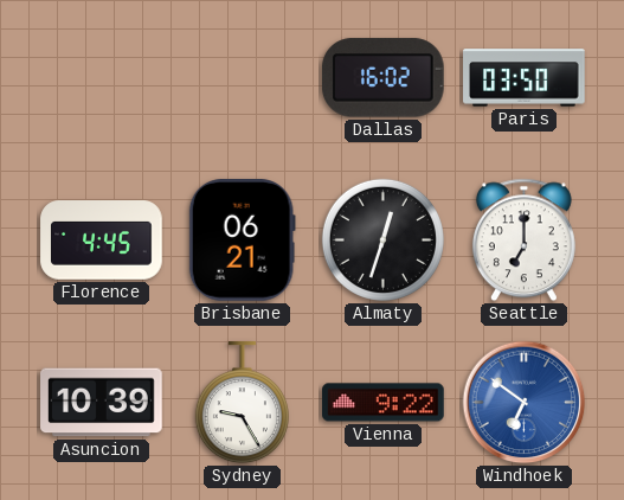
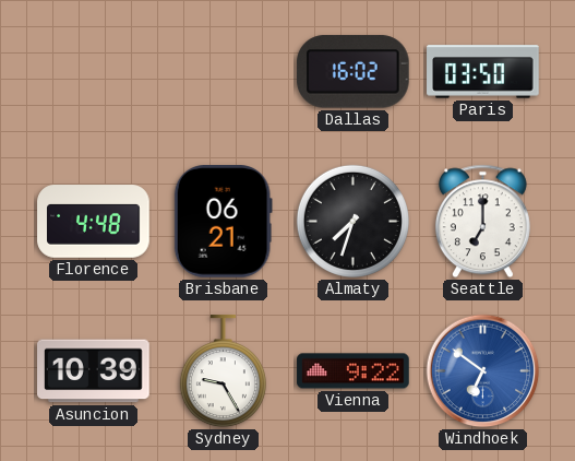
Florence: 4:45 -> 4:48
Almaty: 12:33 -> 7:33
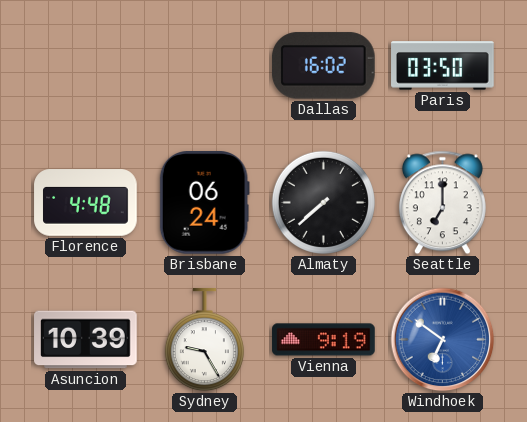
Brisbane: 06:21 -> 06:24
Almaty: 7:33 -> 7:38
Vienna: 9:22 -> 9:19
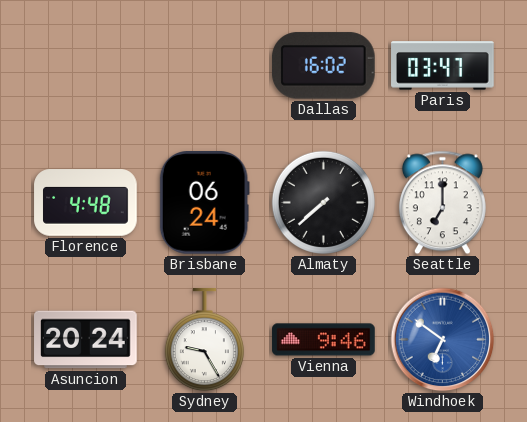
Paris: 03:50 -> 03:47
Asuncion: 10:39 -> 20:24
Vienna: 9:19 -> 9:46
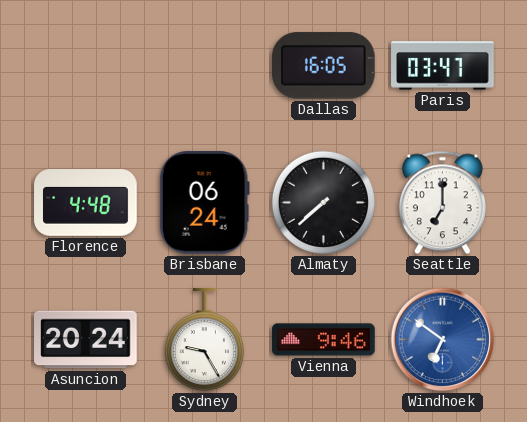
Dallas: 16:02 -> 16:05
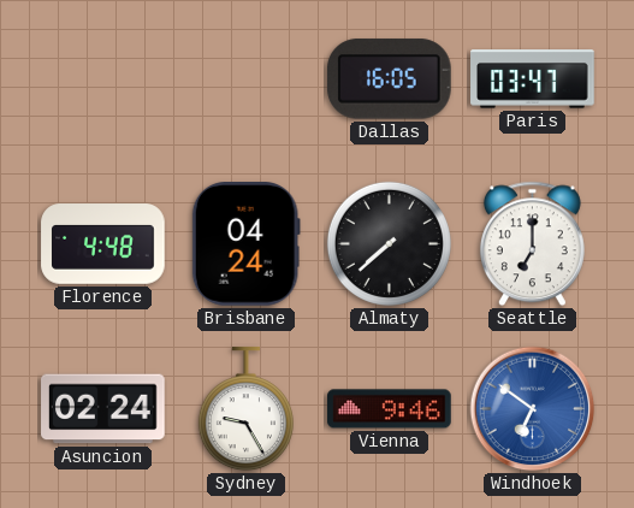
Brisbane: 06:24 -> 04:24
Asuncion: 20:24 -> 02:24
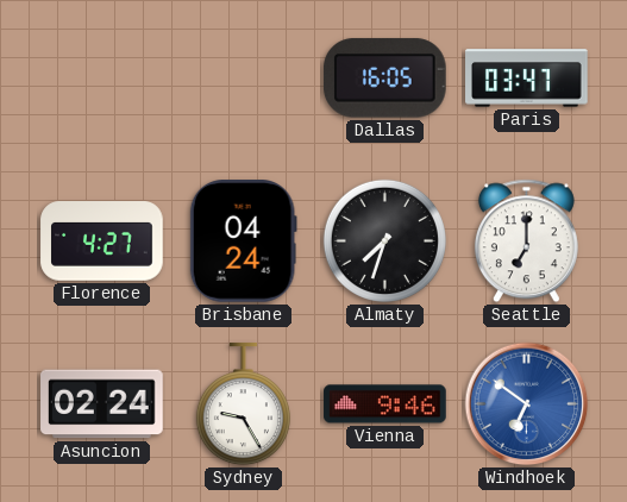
Florence: 4:48 -> 4:27
Almaty: 7:38 -> 7:33
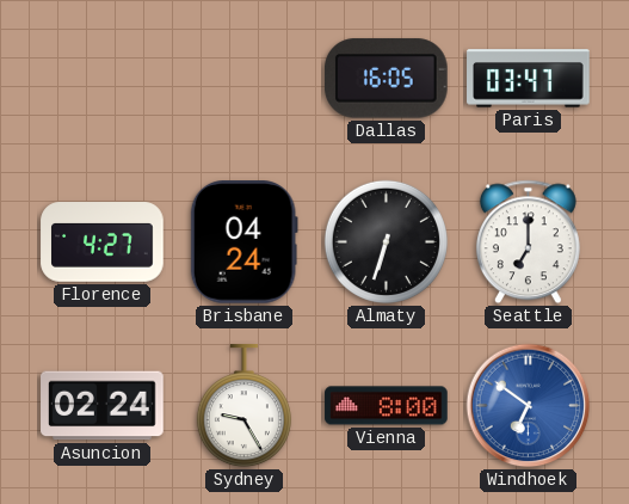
Almaty: 7:33 -> 6:33
Vienna: 9:46 -> 8:00
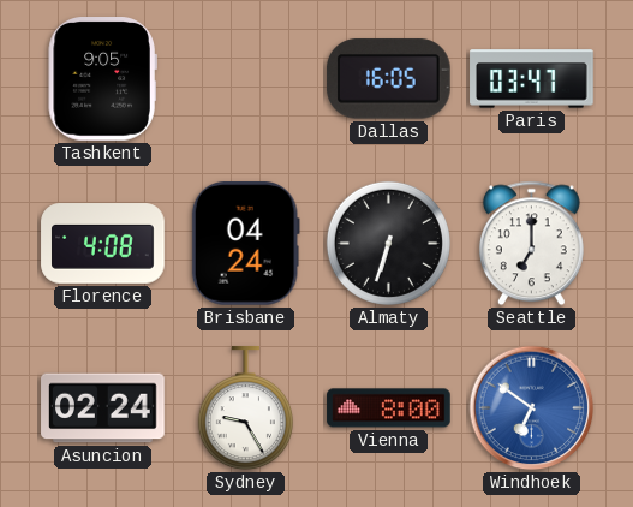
Tashkent: none -> 9:05
Florence: 4:27 -> 4:08
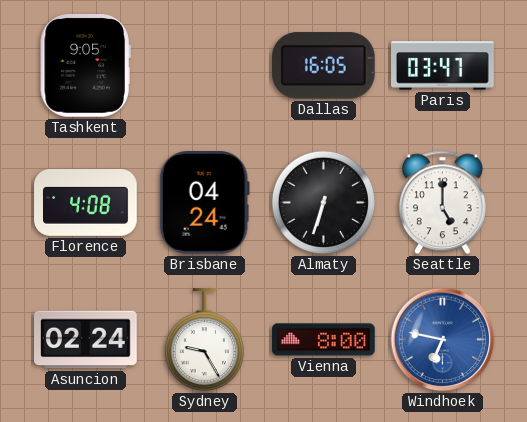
Seattle: 7:00 -> 5:00
Windhoek: 6:51 -> 6:47
